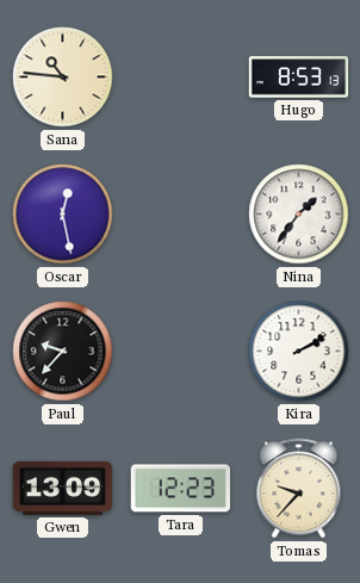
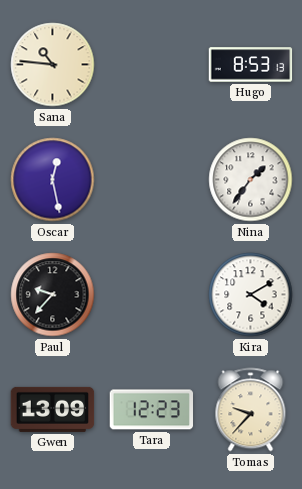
Kira: 2:10 -> 4:10
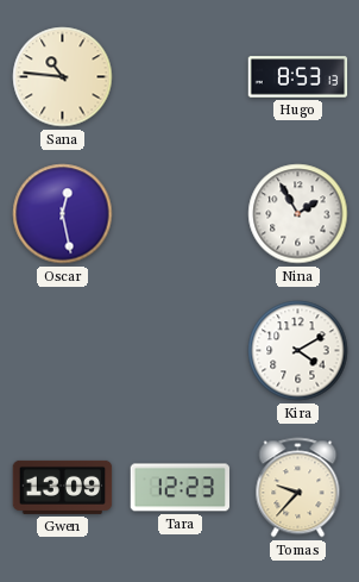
Nina: 1:36 -> 1:55
Paul: 9:37 -> none
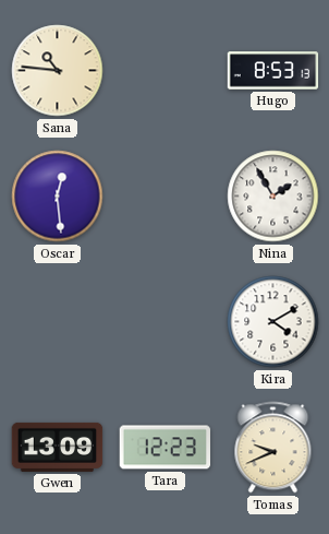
Oscar: 12:28 -> 12:29
Tomas: 9:37 -> 9:41
